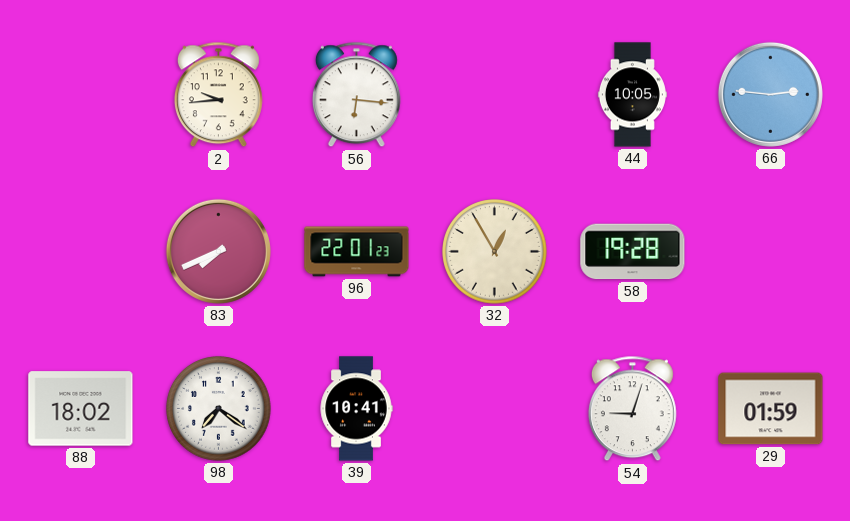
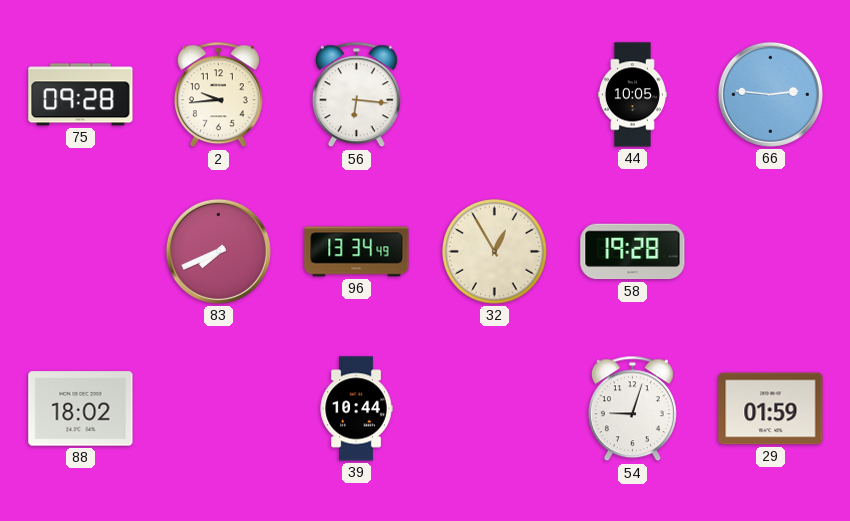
75: none -> 09:28
96: 22:01 -> 13:34
98: 7:21 -> none
39: 10:41 -> 10:44
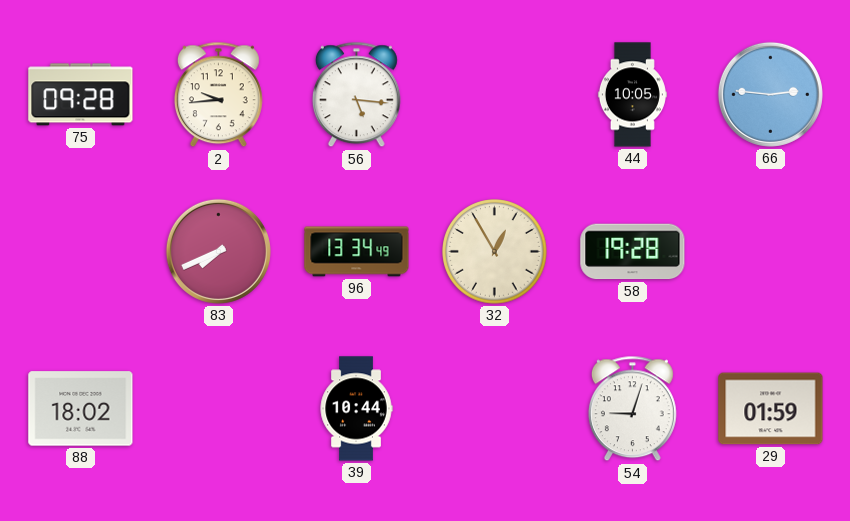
56: 6:16 -> 5:16
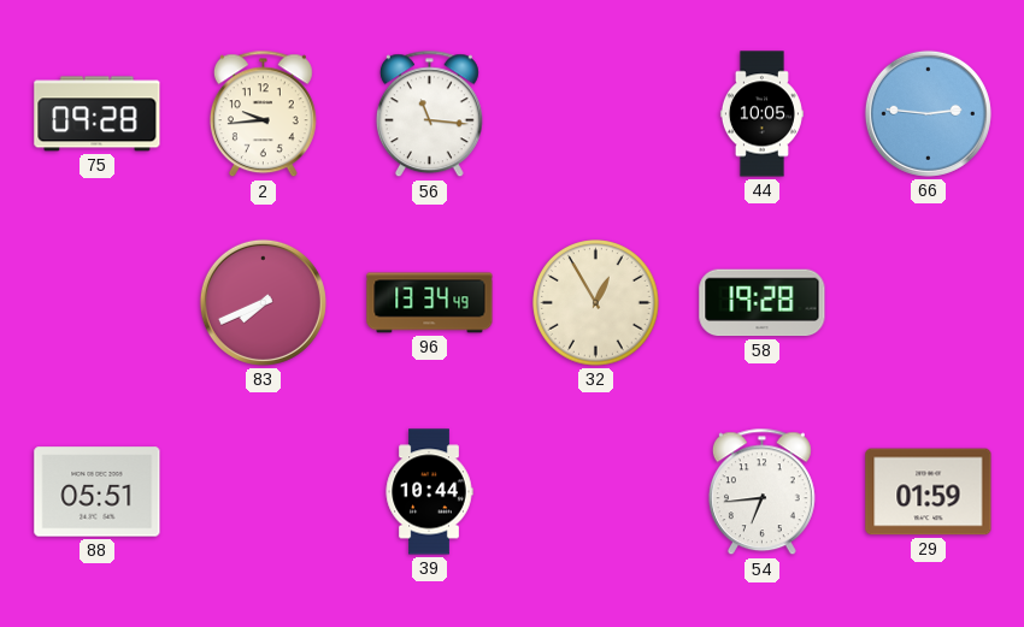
56: 5:16 -> 11:16
88: 18:02 -> 05:51
54: 9:03 -> 6:44
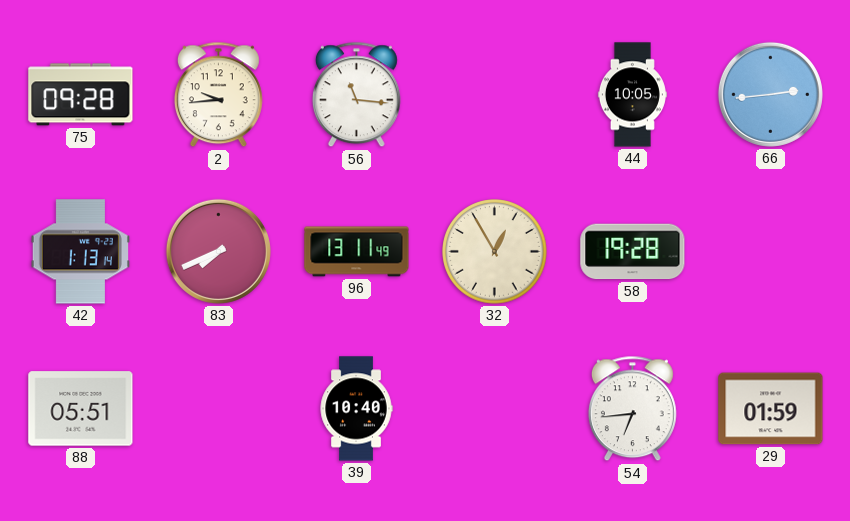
66: 2:46 -> 2:44
42: none -> 1:13
96: 13:34 -> 13:11
39: 10:44 -> 10:40
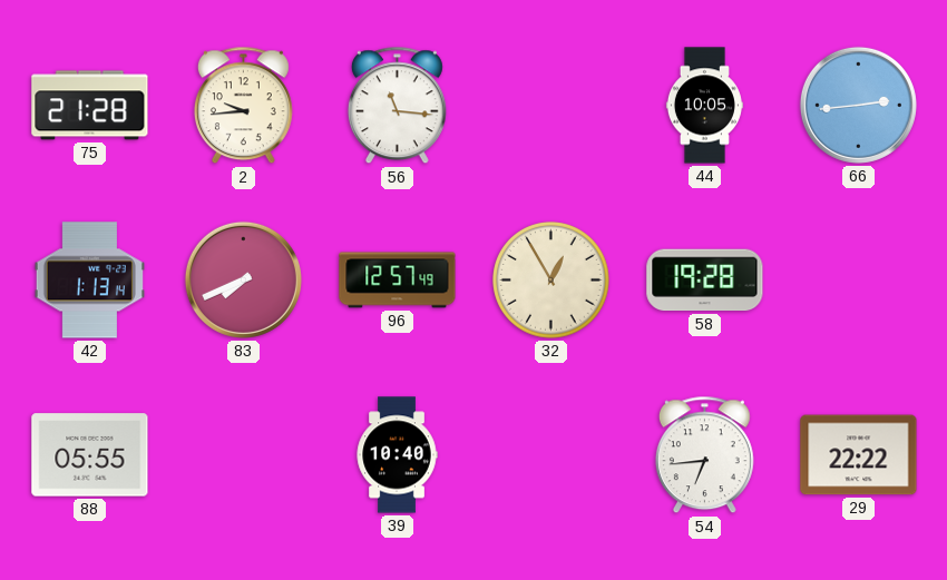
75: 09:28 -> 21:28
96: 13:11 -> 12:57
88: 05:51 -> 05:55
29: 01:59 -> 22:22
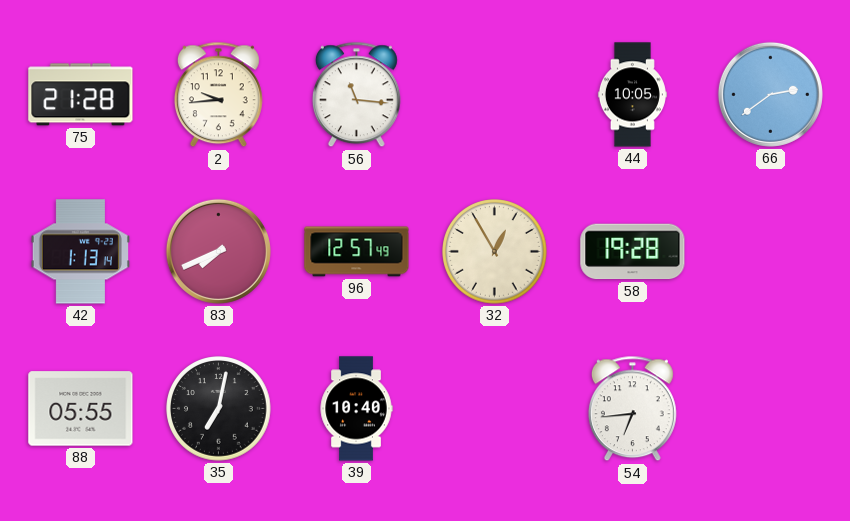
66: 2:44 -> 2:39
35: none -> 7:02
29: 22:22 -> none
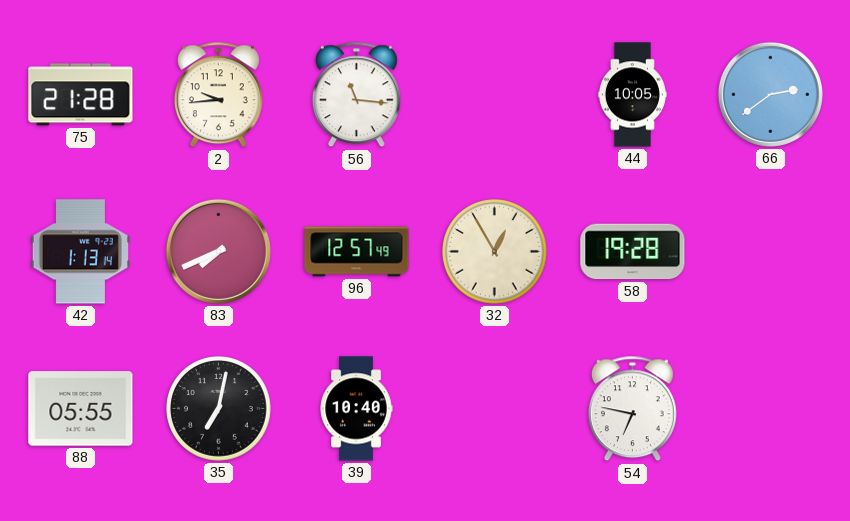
54: 6:44 -> 6:47
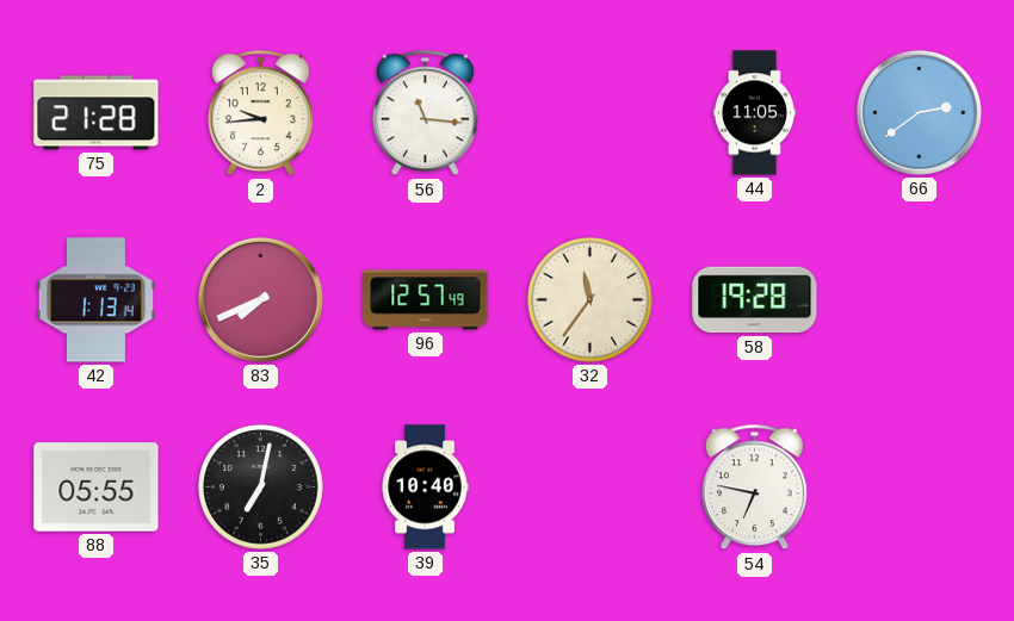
44: 10:05 -> 11:05
32: 12:55 -> 11:36
